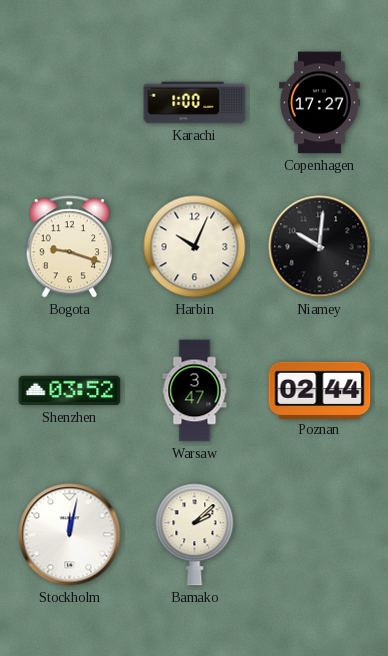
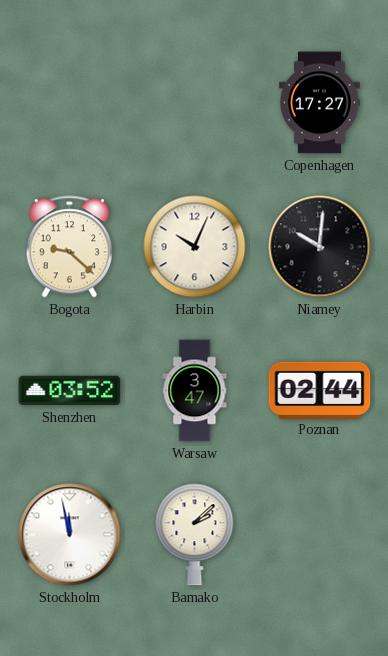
Karachi: 1:00 -> none
Bogota: 9:18 -> 9:22
Stockholm: 12:02 -> 11:58
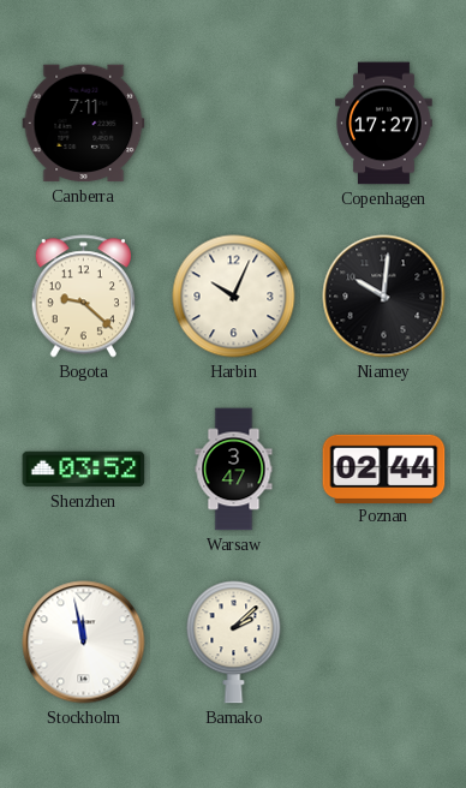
Canberra: none -> 7:11
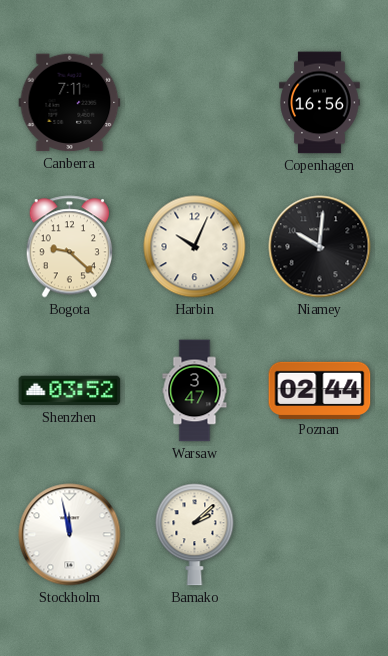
Copenhagen: 17:27 -> 16:56
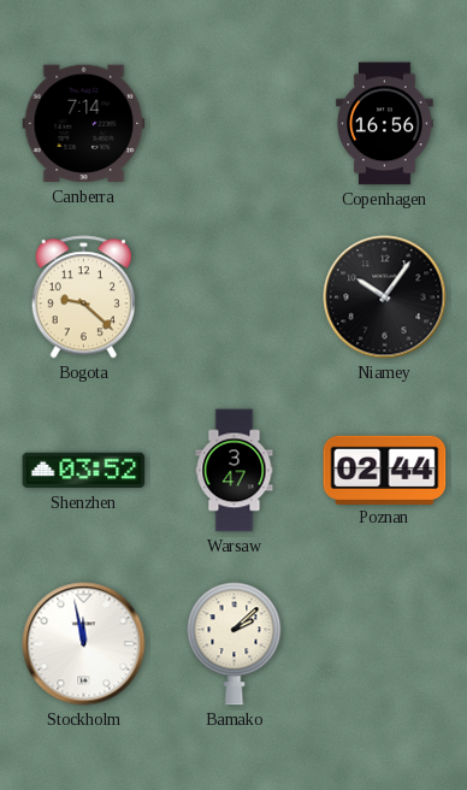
Canberra: 7:11 -> 7:14
Harbin: 10:04 -> none
Niamey: 10:01 -> 10:06
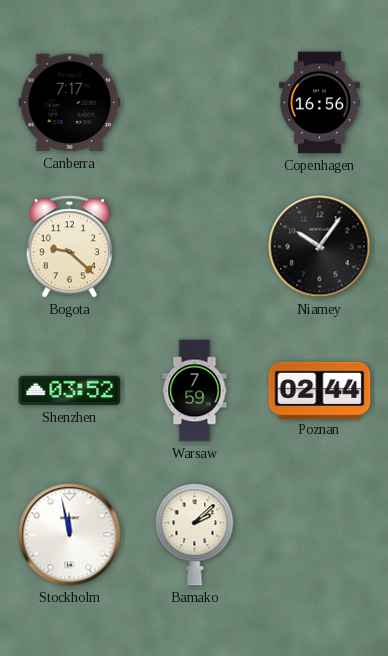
Canberra: 7:14 -> 7:17
Warsaw: 3:47 -> 7:59
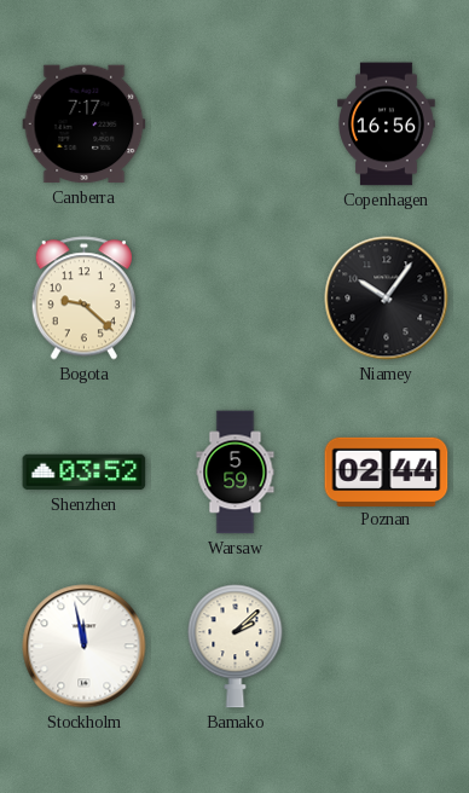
Warsaw: 7:59 -> 5:59
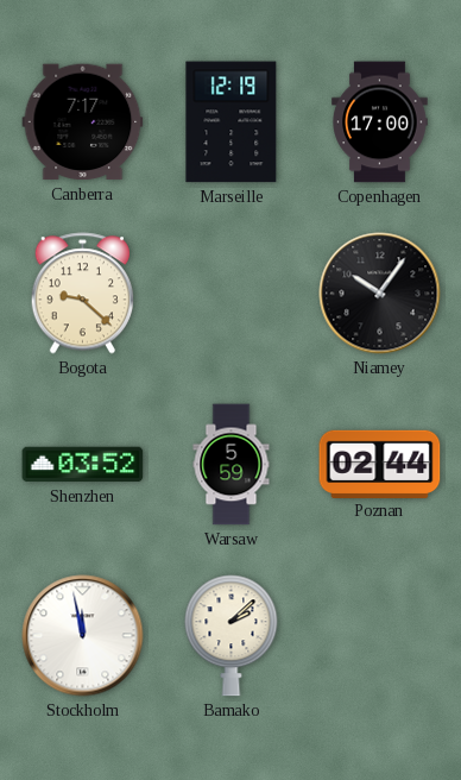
Marseille: none -> 12:19
Copenhagen: 16:56 -> 17:00
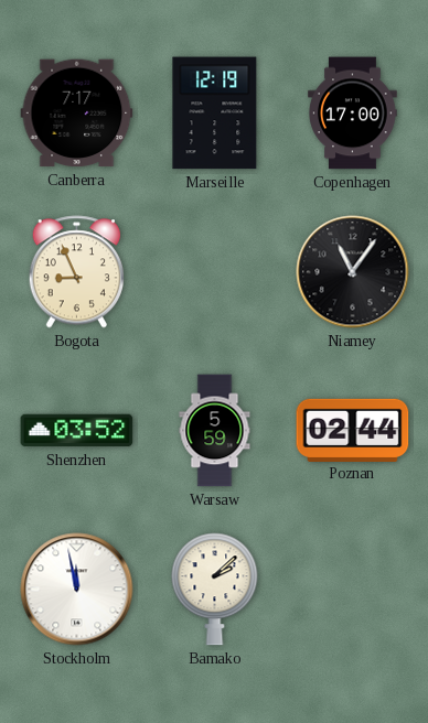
Bogota: 9:22 -> 8:56
Niamey: 10:06 -> 11:06
